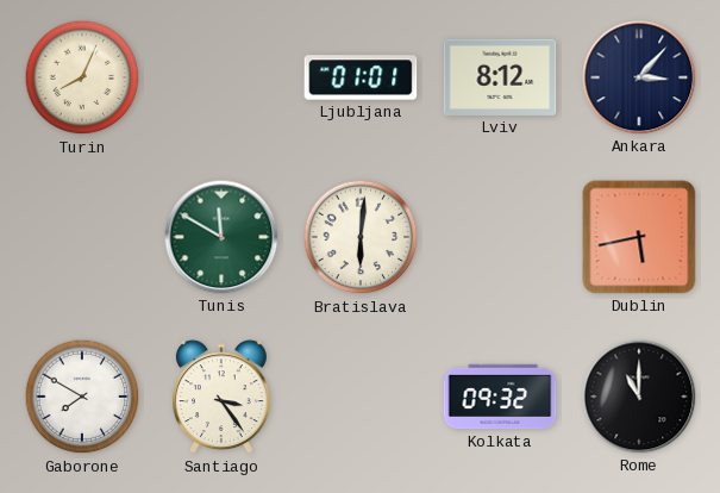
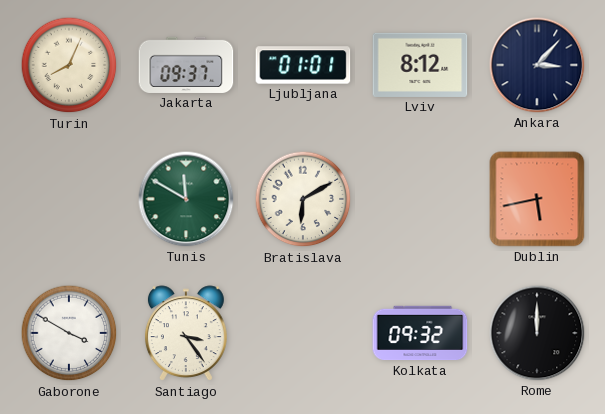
Jakarta: none -> 09:37
Bratislava: 6:01 -> 6:10
Gaborone: 7:50 -> 3:50
Rome: 11:00 -> 12:00
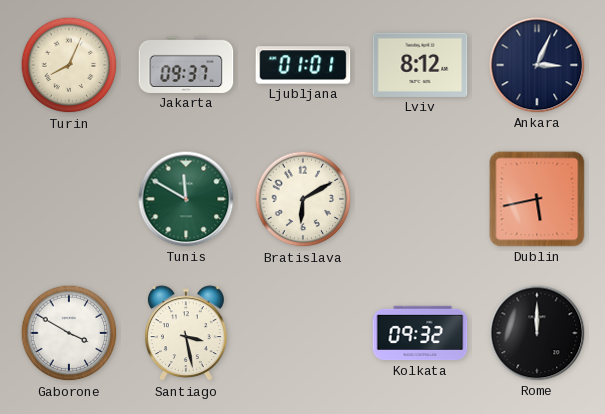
Ankara: 3:07 -> 3:04
Santiago: 3:24 -> 3:28
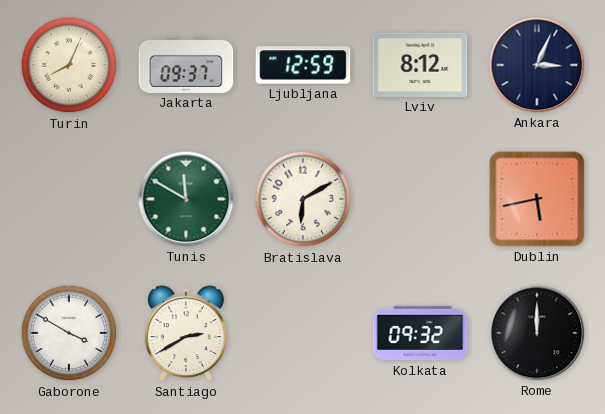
Ljubljana: 01:01 -> 12:59
Santiago: 3:28 -> 2:40
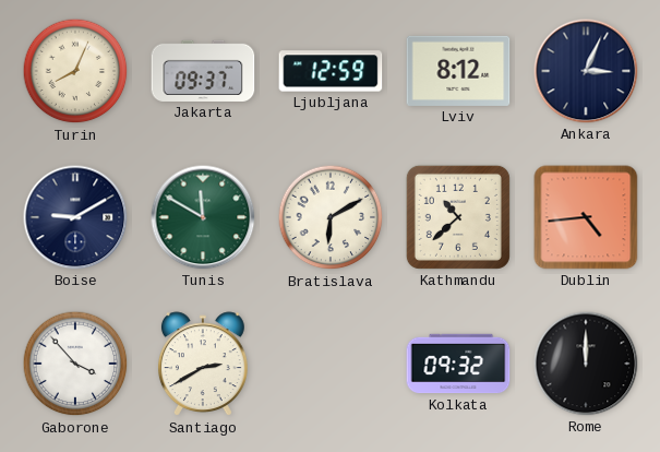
Boise: none -> 9:10
Kathmandu: none -> 10:38
Dublin: 5:43 -> 4:44
Gaborone: 3:50 -> 3:53
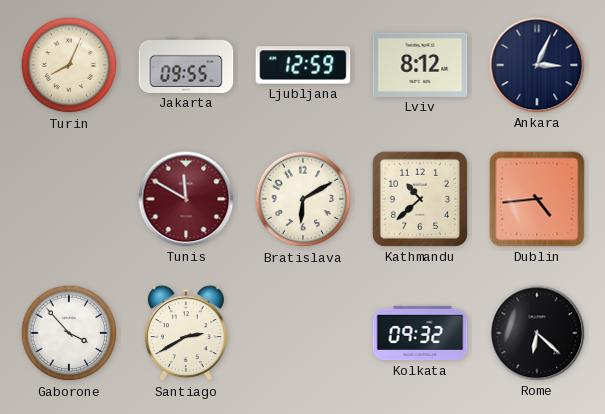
Jakarta: 09:37 -> 09:55
Boise: 9:10 -> none
Tunis dial: green -> burgundy
Rome: 12:00 -> 6:22
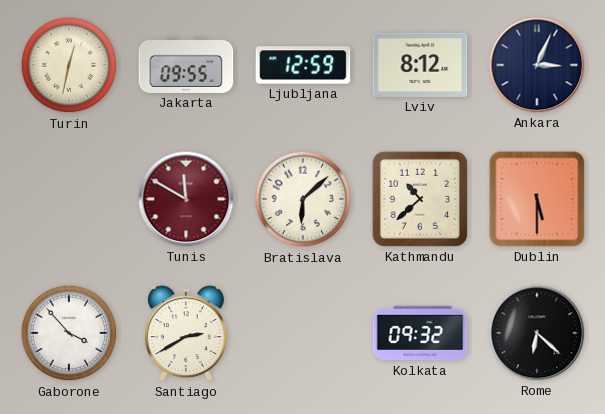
Turin: 8:04 -> 12:32
Bratislava: 6:10 -> 6:08
Dublin: 4:44 -> 5:30
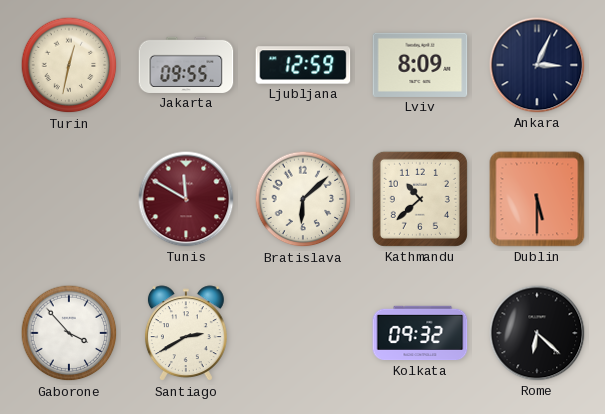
Lviv: 8:12 -> 8:09
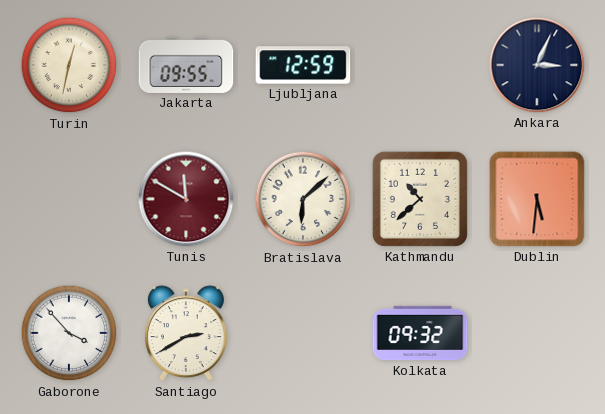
Lviv: 8:09 -> none
Dublin: 5:30 -> 5:31
Rome: 6:22 -> none
